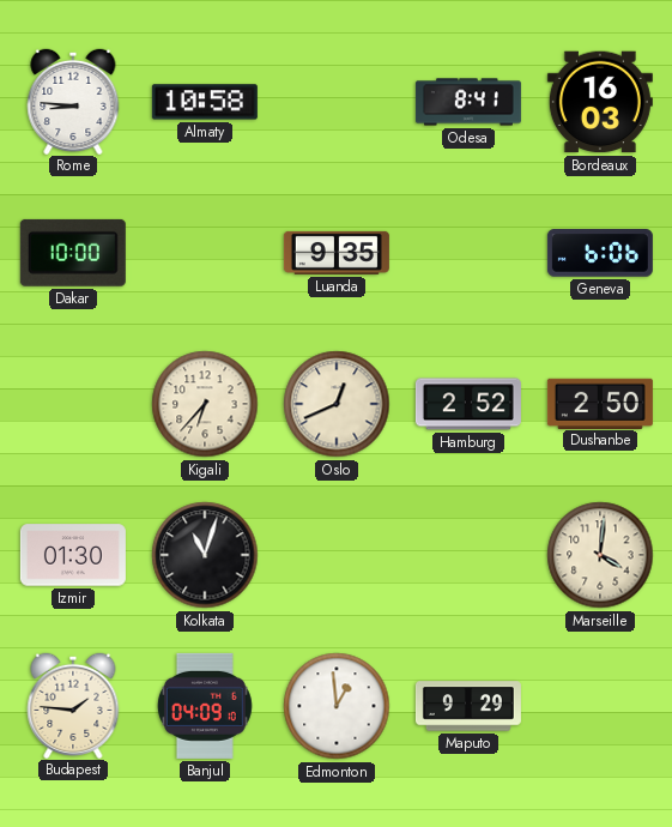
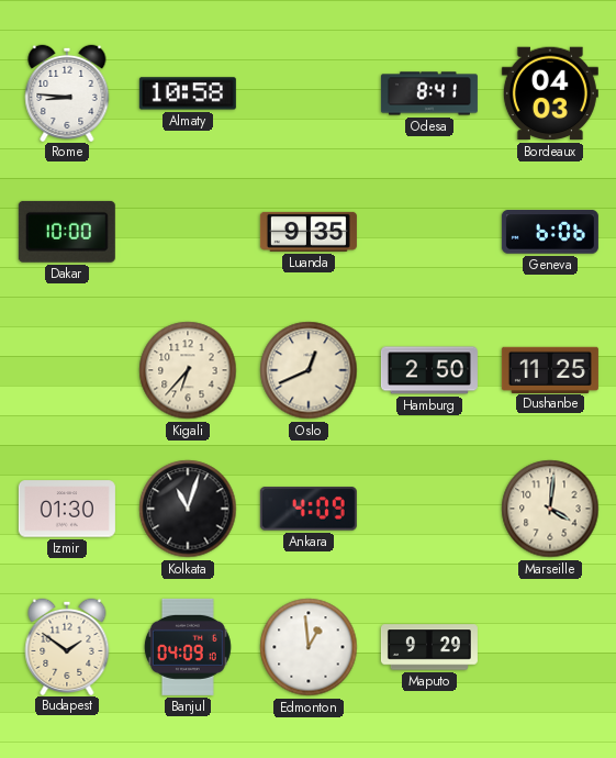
Bordeaux: 16:03 -> 04:03
Hamburg: 2:52 -> 2:50
Dushanbe: 2:50 -> 11:25
Ankara: none -> 4:09
Budapest: 1:46 -> 1:51
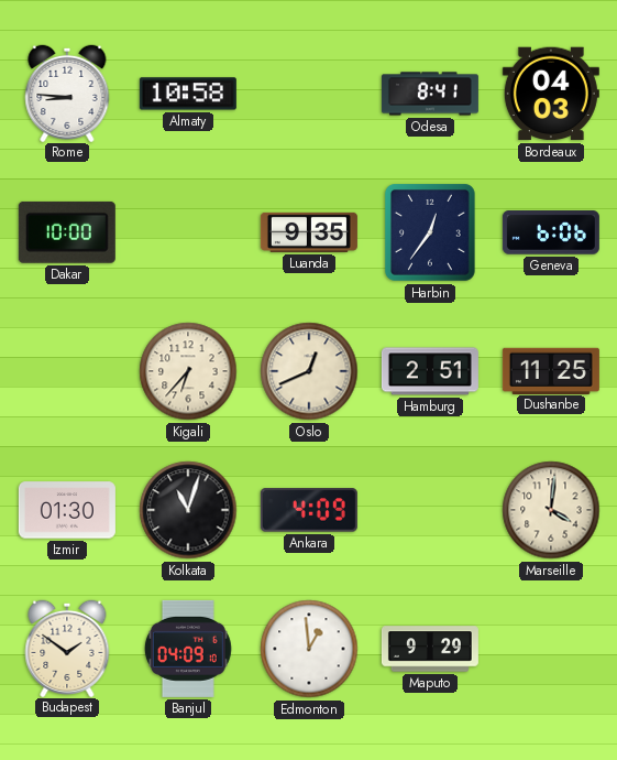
Harbin: none -> 12:36
Hamburg: 2:50 -> 2:51
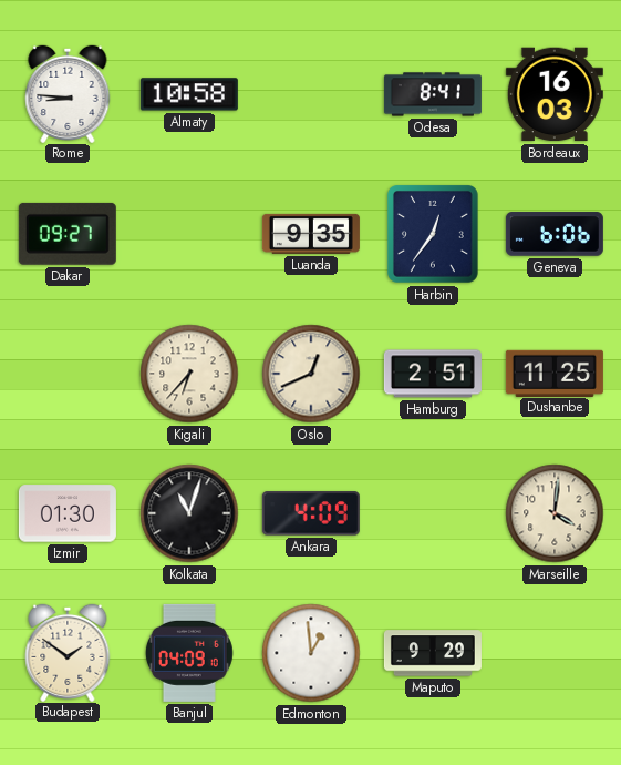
Bordeaux: 04:03 -> 16:03
Dakar: 10:00 -> 09:27
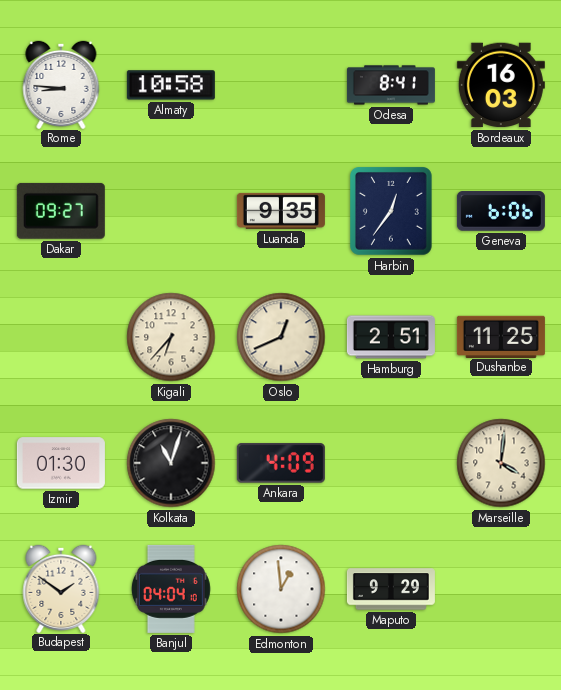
Banjul: 04:09 -> 04:04
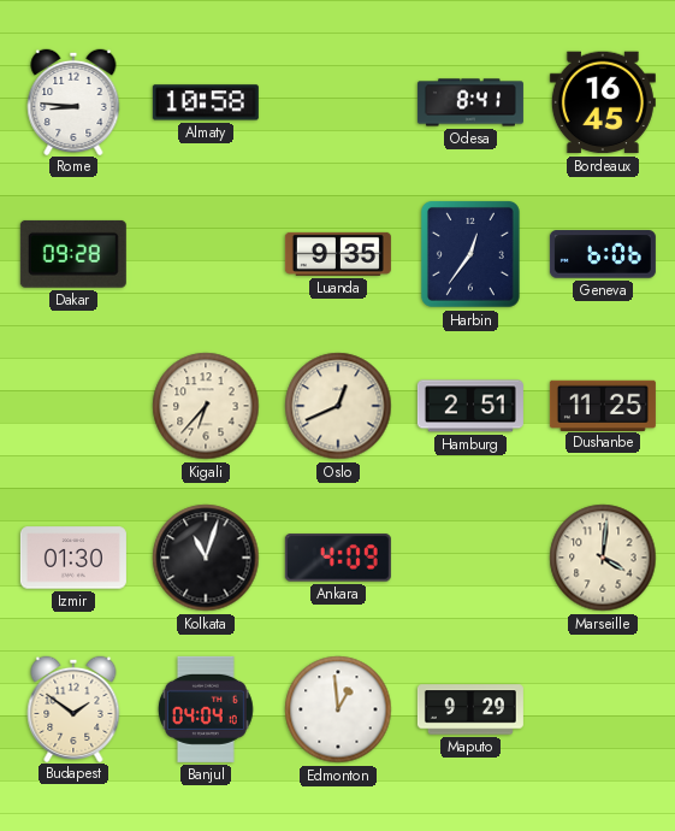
Bordeaux: 16:03 -> 16:45
Dakar: 09:27 -> 09:28
